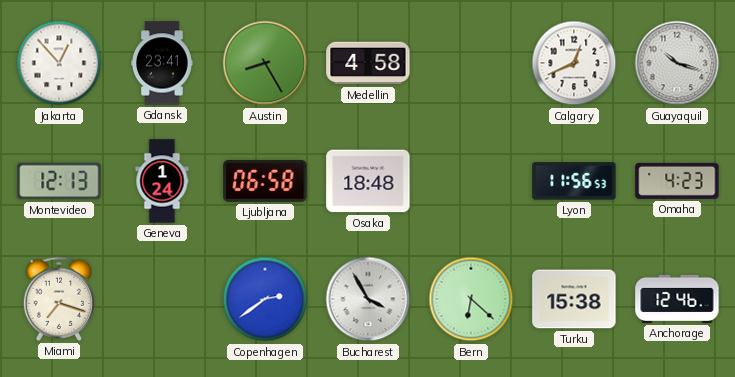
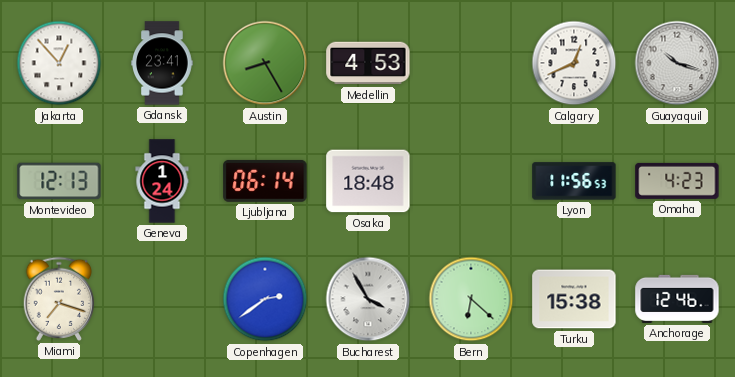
Medellin: 4:58 -> 4:53
Ljubljana: 06:58 -> 06:14
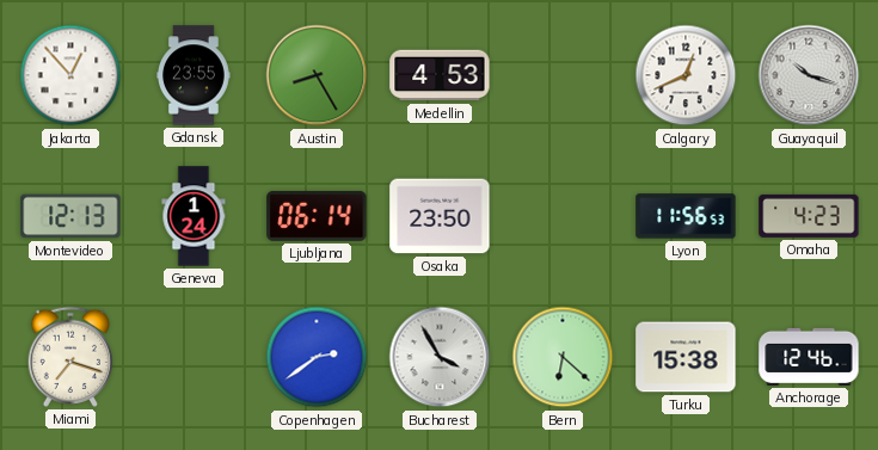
Gdansk: 23:41 -> 23:55
Osaka: 18:48 -> 23:50
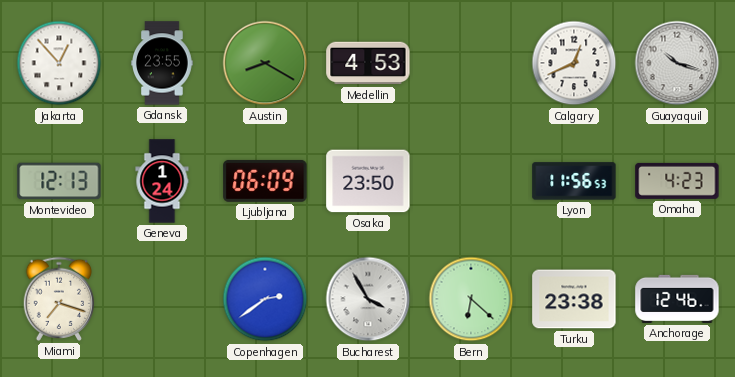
Austin: 8:25 -> 8:20
Ljubljana: 06:14 -> 06:09
Turku: 15:38 -> 23:38
